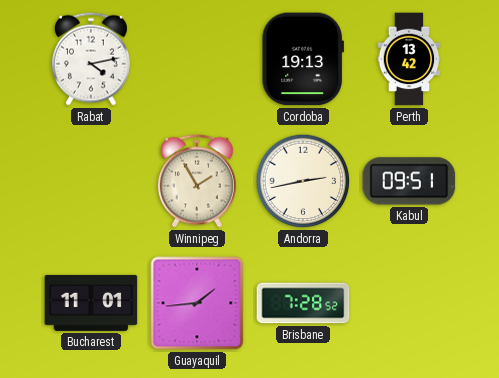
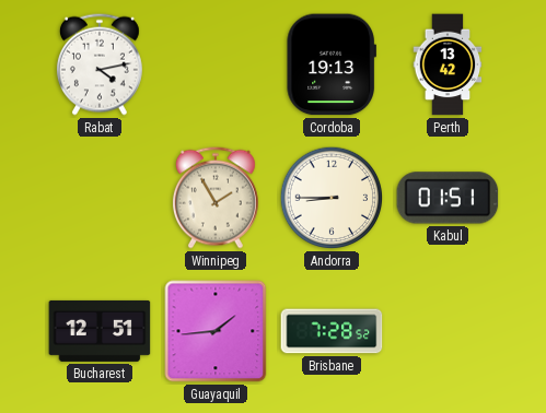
Andorra: 2:43 -> 8:45
Kabul: 09:51 -> 01:51
Bucharest: 11:01 -> 12:51
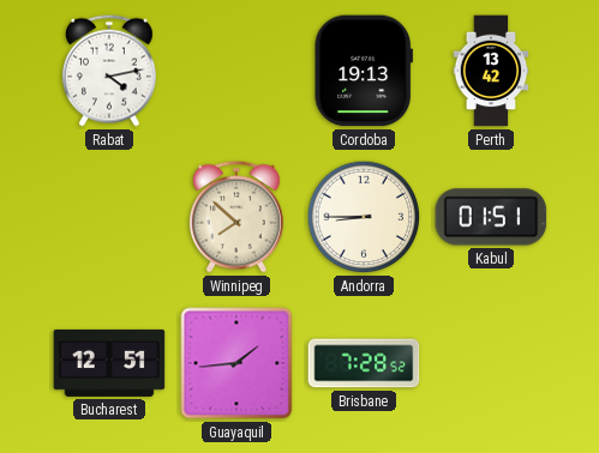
Winnipeg: 1:55 -> 7:52
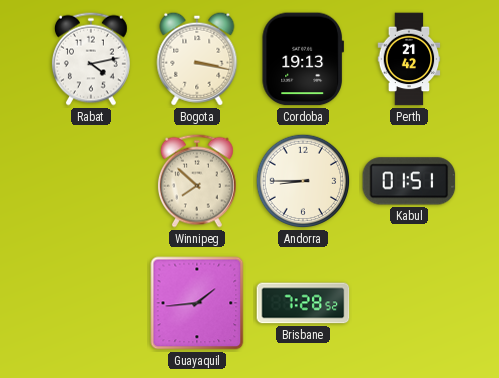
Bogota: none -> 3:17
Perth: 13:42 -> 21:42
Bucharest: 12:51 -> none
